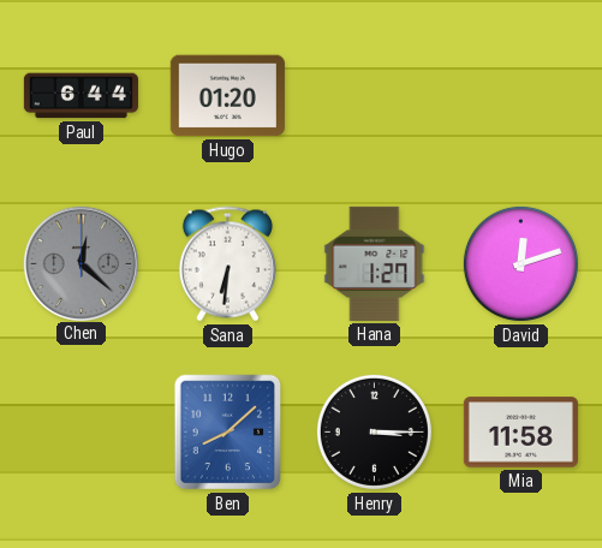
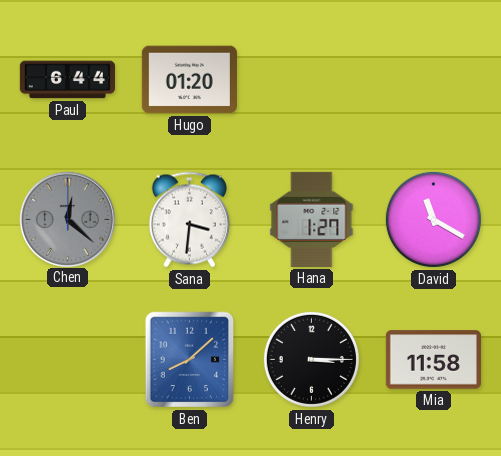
Sana: 6:31 -> 3:31
David: 12:12 -> 11:20
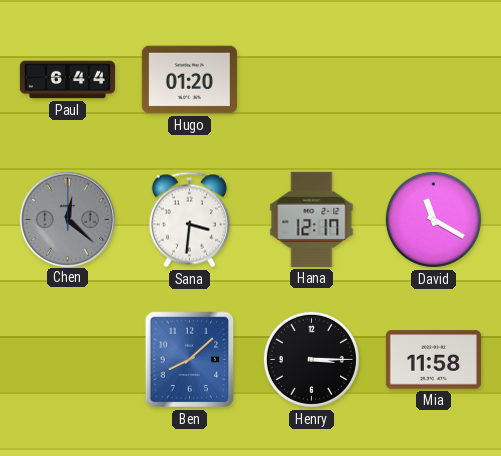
Hana: 1:27 -> 12:17
